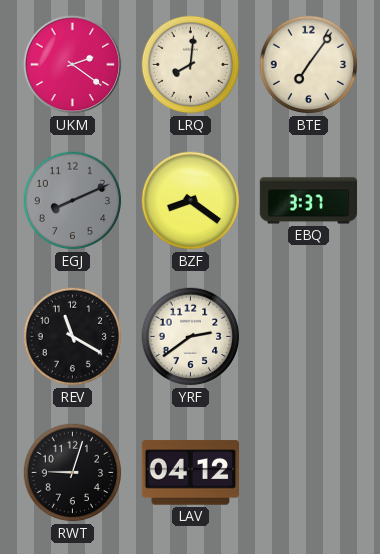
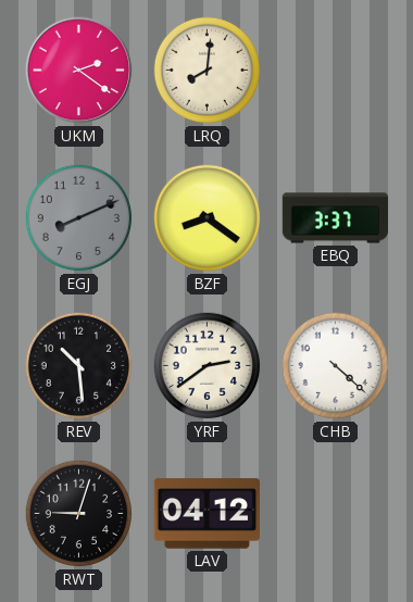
BTE: 7:06 -> none
REV: 11:20 -> 10:29
CHB: none -> 4:22
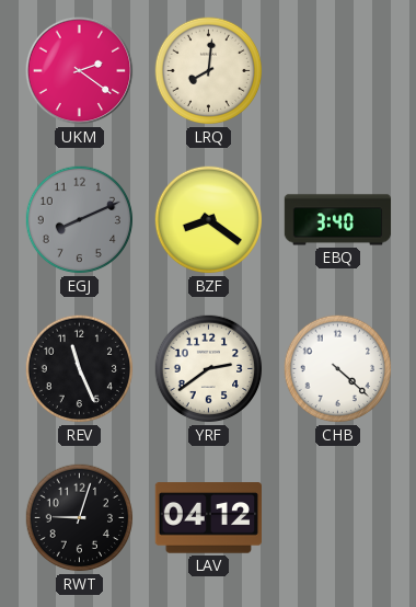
EBQ: 3:37 -> 3:40
REV: 10:29 -> 11:26
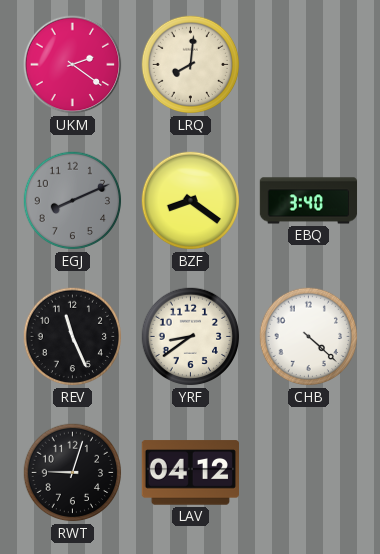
YRF: 2:39 -> 8:39
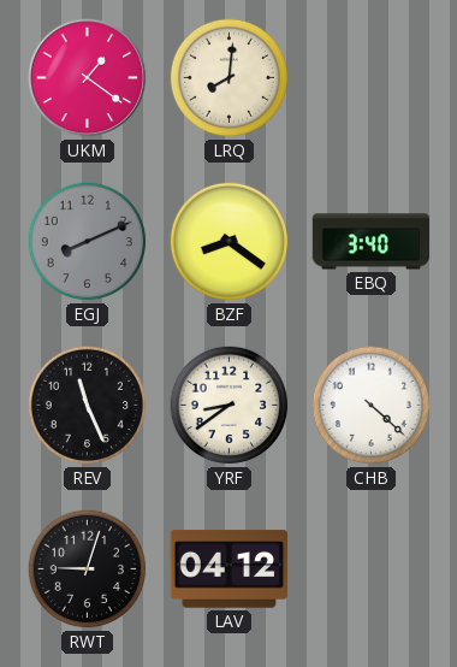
UKM: 2:21 -> 1:21
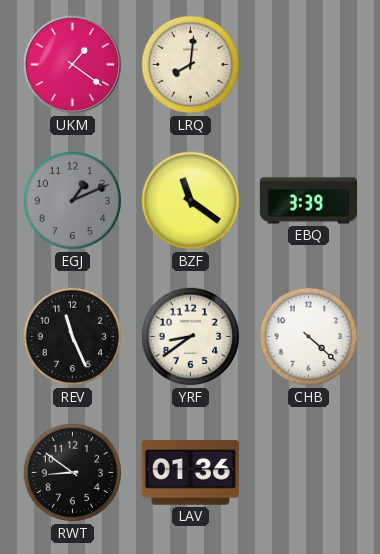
EGJ: 8:11 -> 1:11
BZF: 8:21 -> 11:21
EBQ: 3:40 -> 3:39
RWT: 9:03 -> 8:51
LAV: 04:12 -> 01:36
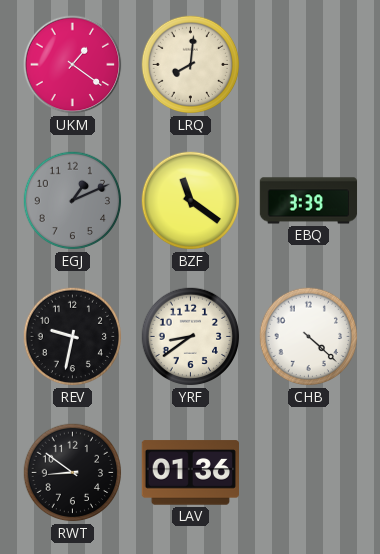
REV: 11:26 -> 9:32
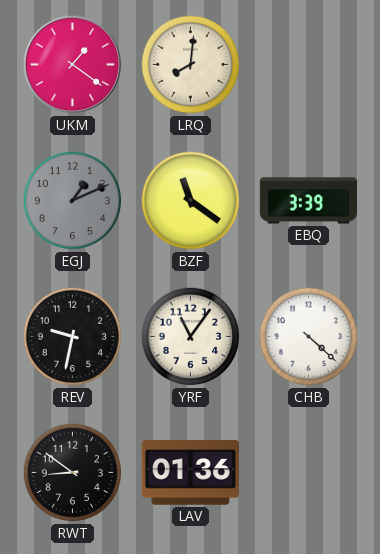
YRF: 8:39 -> 11:06
